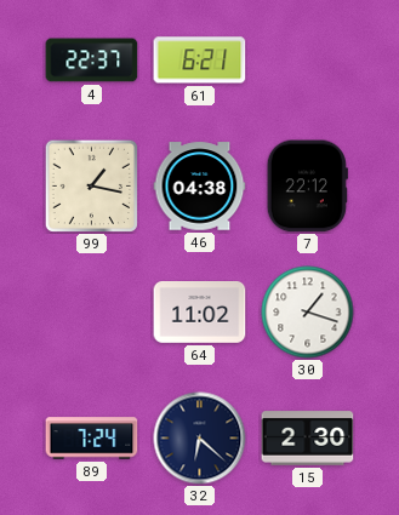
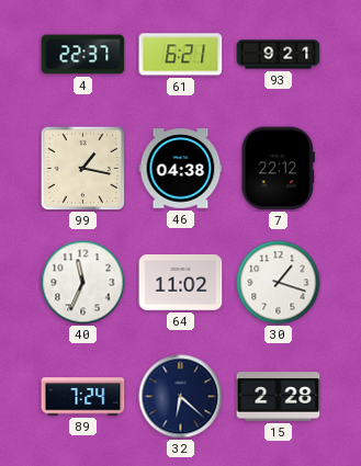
93: none -> 9:21
40: none -> 11:34
15: 2:30 -> 2:28
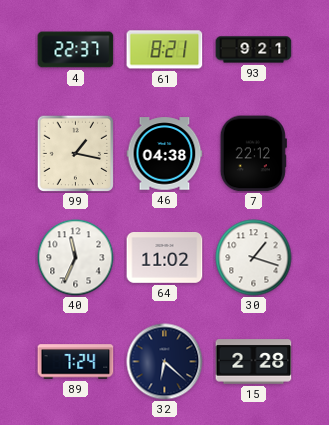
61: 6:21 -> 8:21
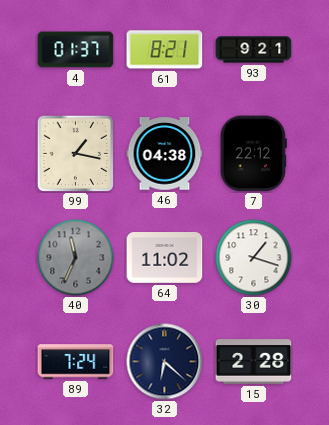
4: 22:37 -> 01:37
40 dial: white -> grey
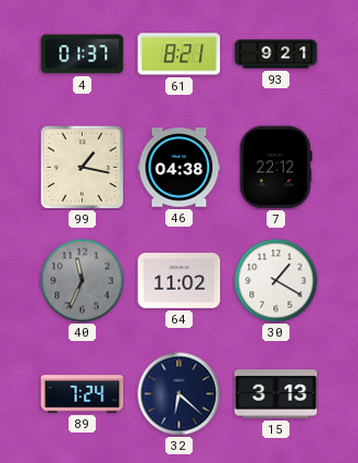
30: 1:18 -> 1:20
15: 2:28 -> 3:13
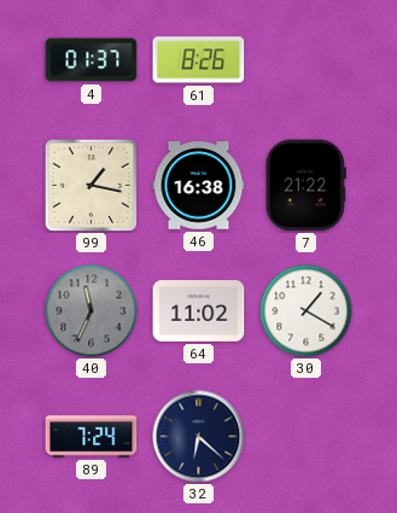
61: 8:21 -> 8:26
93: 9:21 -> none
46: 04:38 -> 16:38
7: 22:12 -> 21:22
15: 3:13 -> none
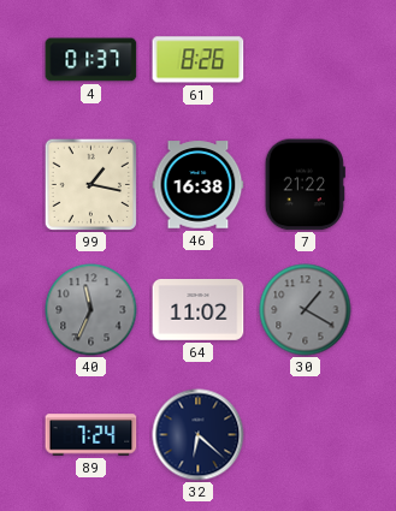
30 dial: white -> grey
